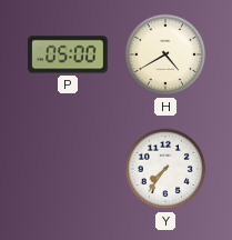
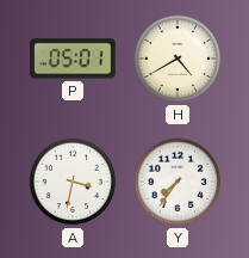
P: 05:00 -> 05:01
A: none -> 3:32
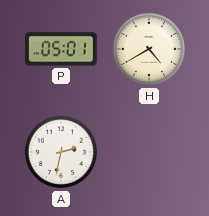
A: 3:32 -> 2:32
Y: 7:36 -> none
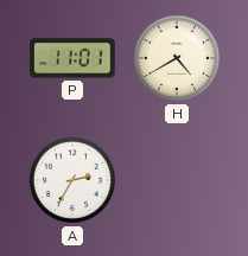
P: 05:01 -> 11:01
A: 2:32 -> 2:35
